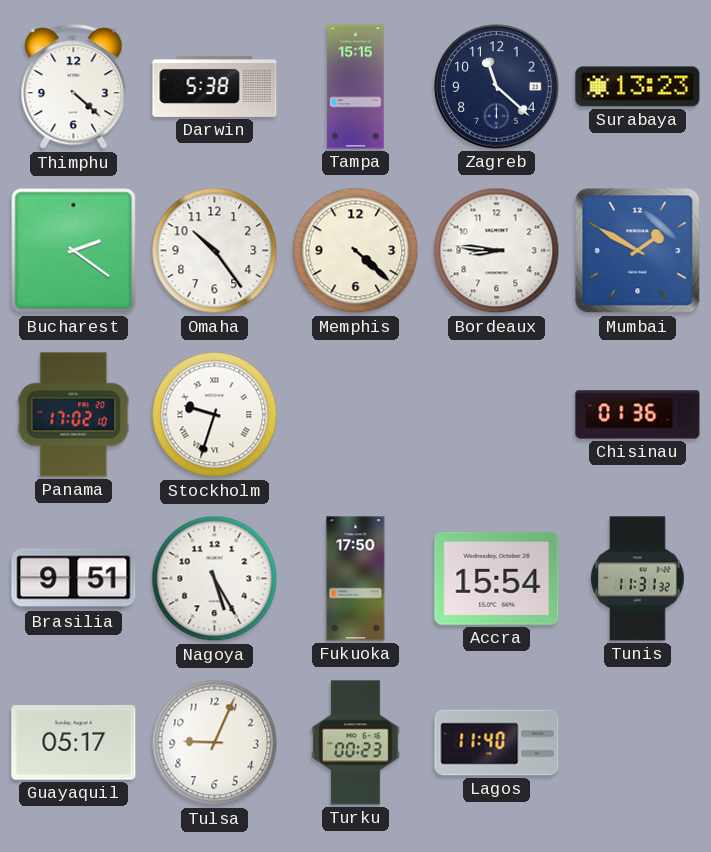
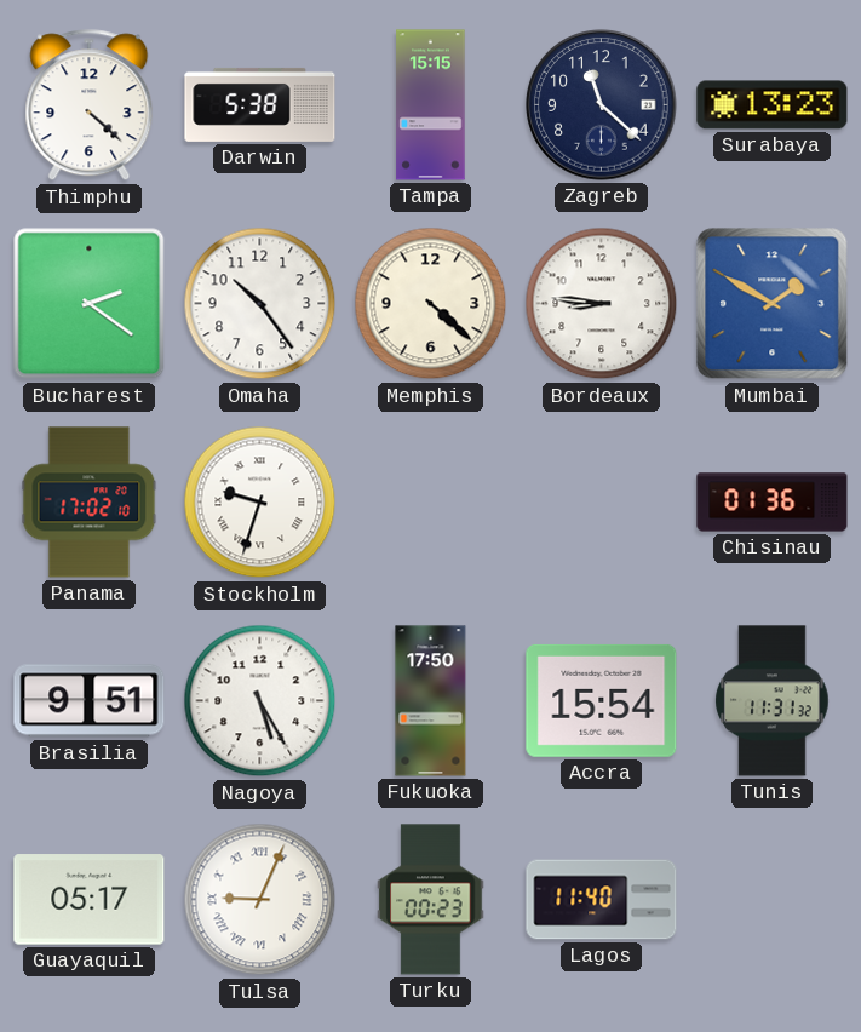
Tulsa numerals: Arabic -> Roman
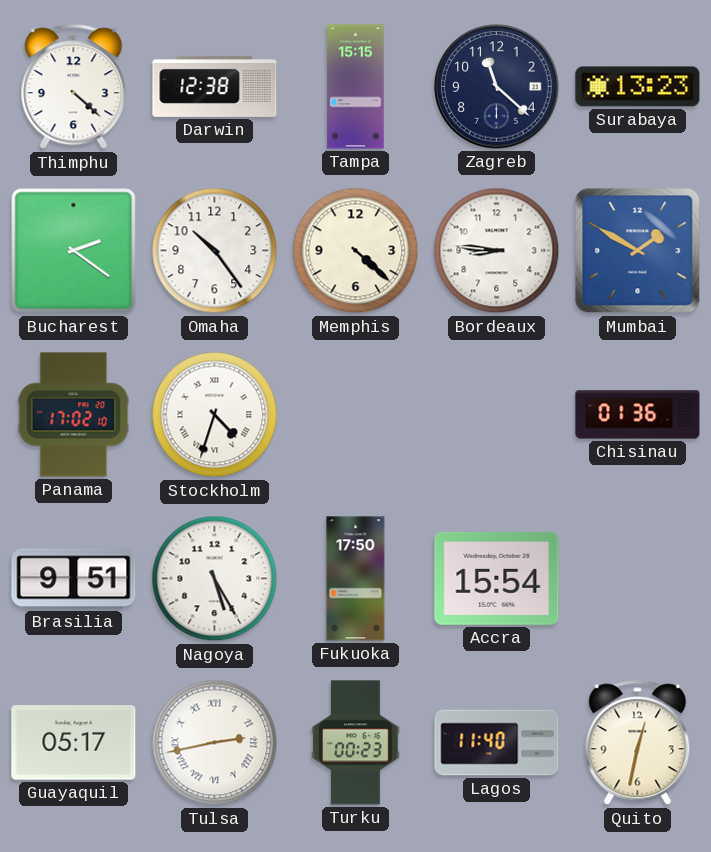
Darwin: 5:38 -> 12:38
Stockholm: 9:33 -> 4:33
Tunis: 11:31 -> none
Tulsa: 9:04 -> 2:43
Quito: none -> 12:32
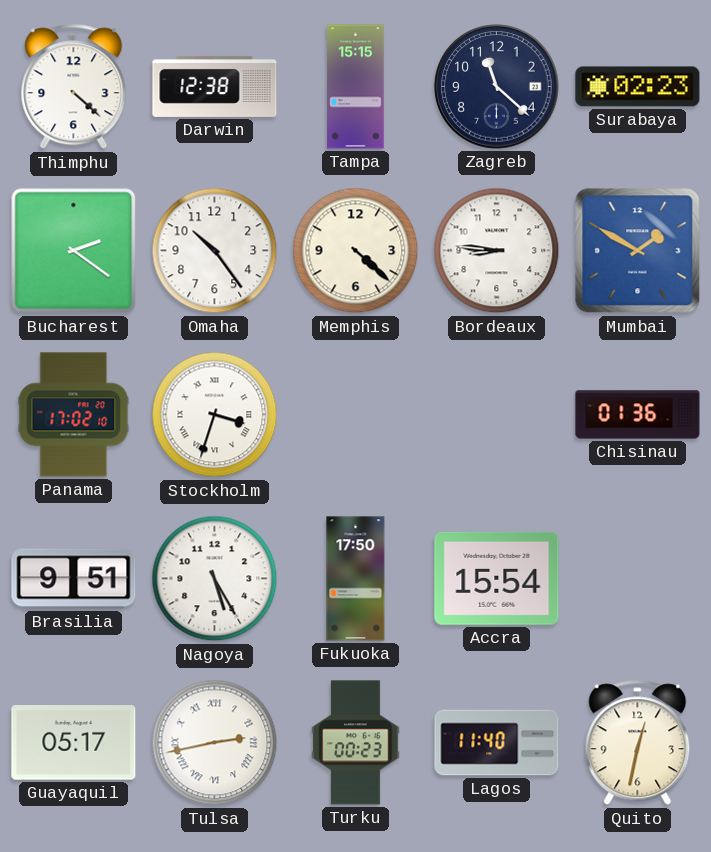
Surabaya: 13:23 -> 02:23
Stockholm: 4:33 -> 3:33
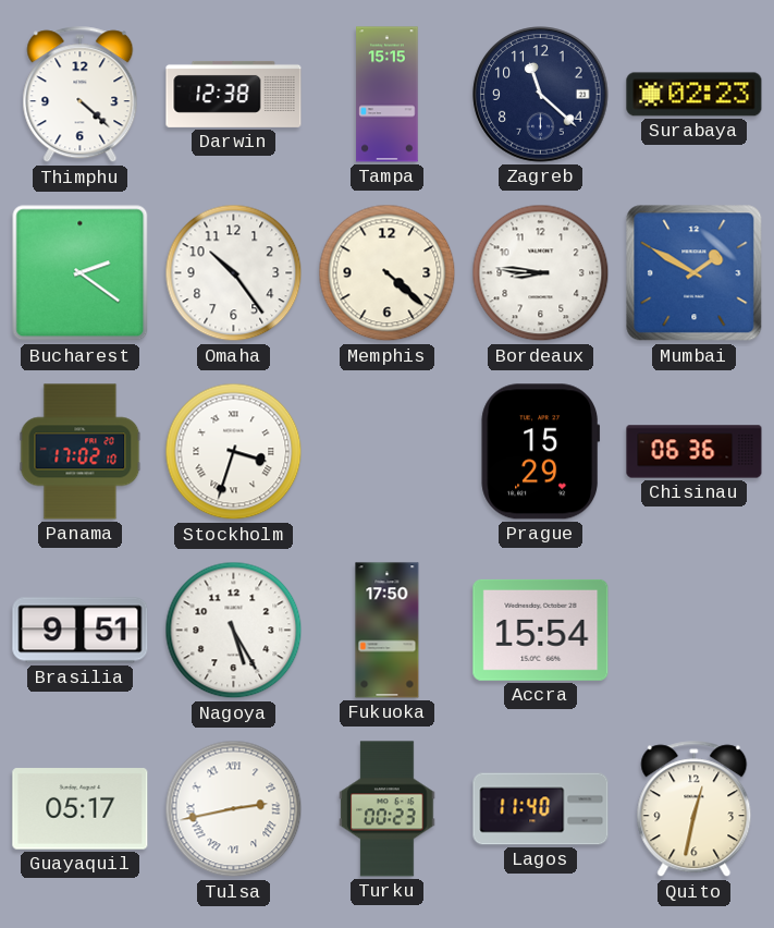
Prague: none -> 15:29
Chisinau: 01:36 -> 06:36
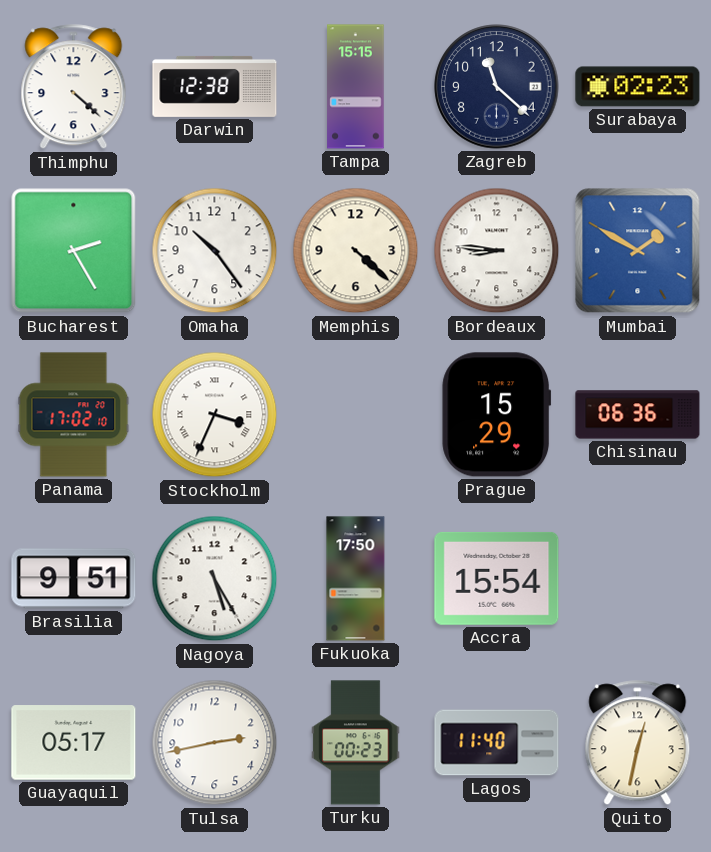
Bucharest: 2:21 -> 2:25
Stockholm: 3:33 -> 3:34
Tulsa numerals: Roman -> Arabic
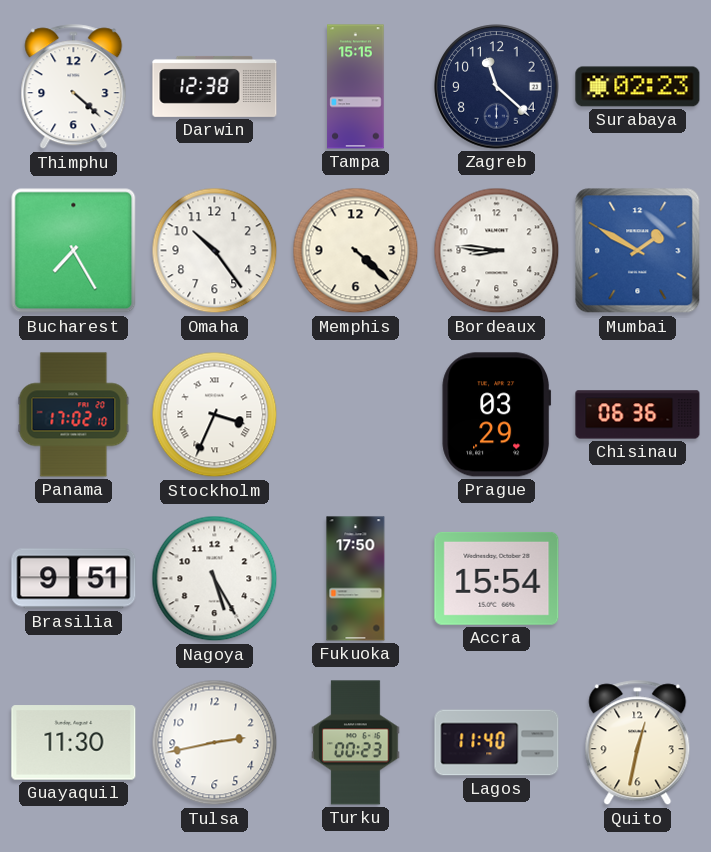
Bucharest: 2:25 -> 7:25
Prague: 15:29 -> 03:29
Guayaquil: 05:17 -> 11:30
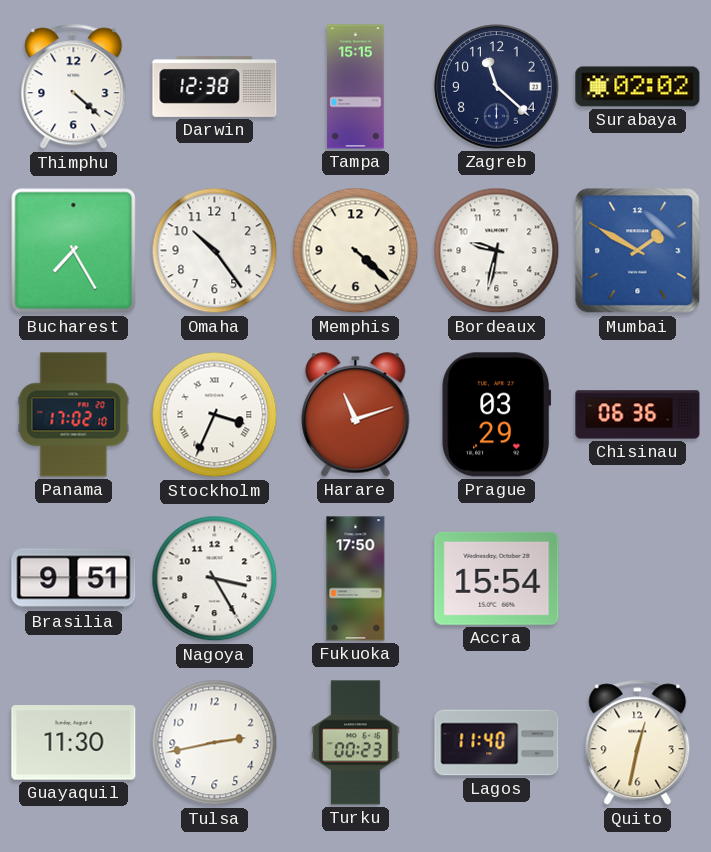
Surabaya: 02:23 -> 02:02
Bordeaux: 8:46 -> 9:32
Harare: none -> 11:12
Nagoya: 5:25 -> 3:25
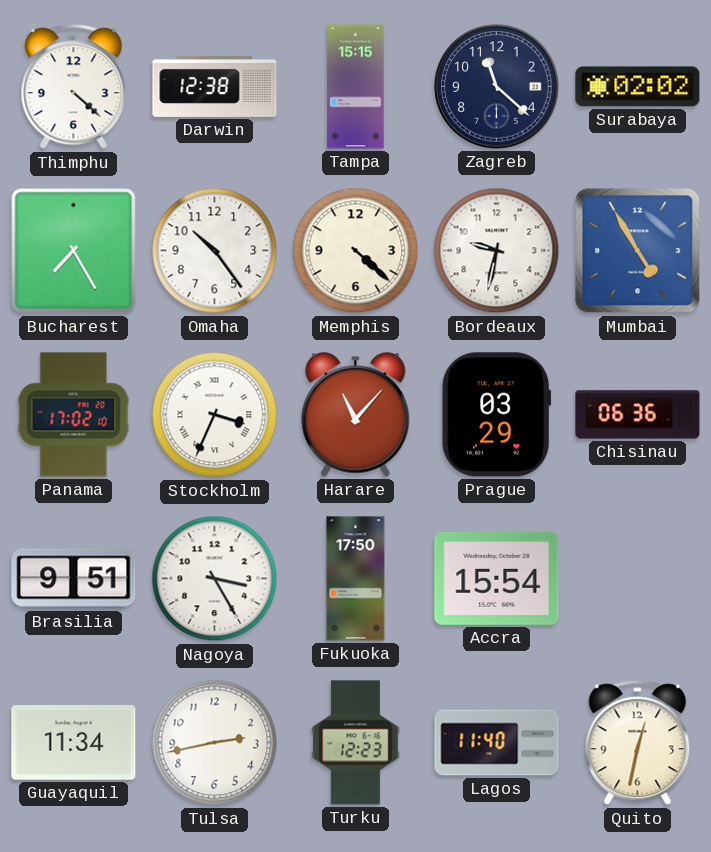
Mumbai: 1:50 -> 4:55
Harare: 11:12 -> 11:07
Guayaquil: 11:30 -> 11:34
Turku: 00:23 -> 12:23
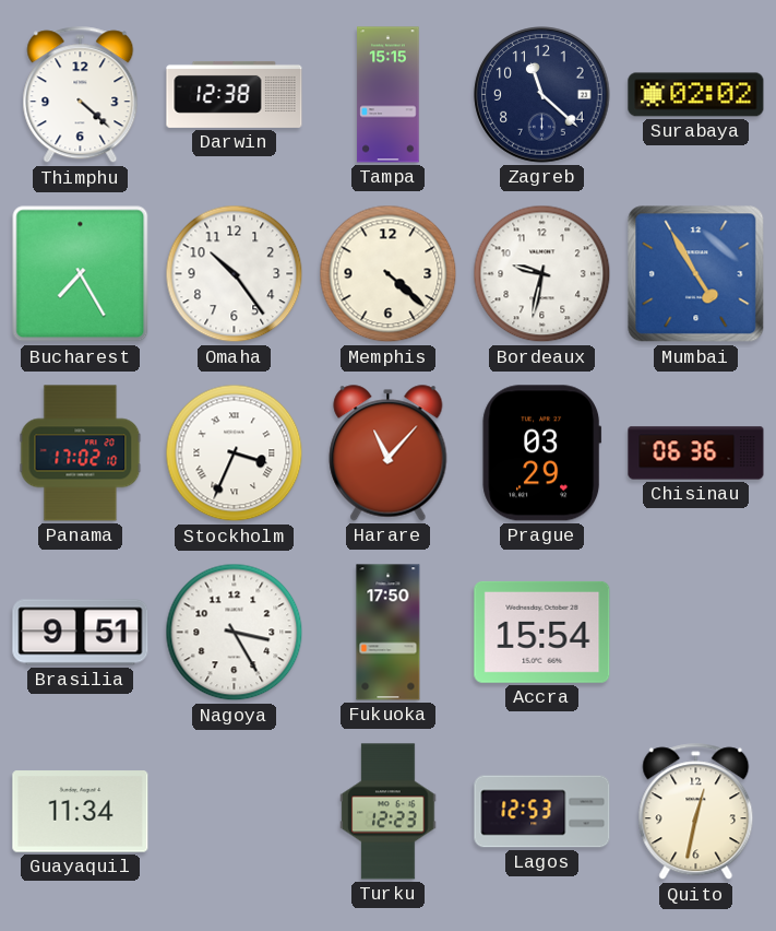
Tulsa: 2:43 -> none
Lagos: 11:40 -> 12:53
